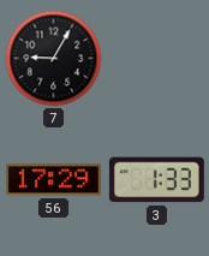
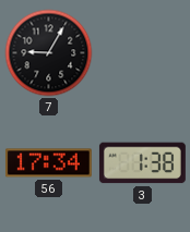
56: 17:29 -> 17:34
3: 1:33 -> 1:38
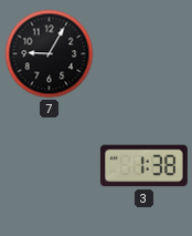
56: 17:34 -> none
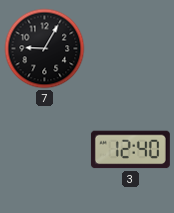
3: 1:38 -> 12:40
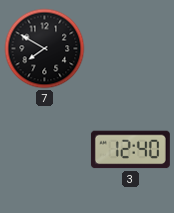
7: 9:05 -> 7:50
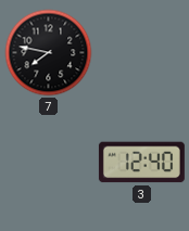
7: 7:50 -> 7:47
